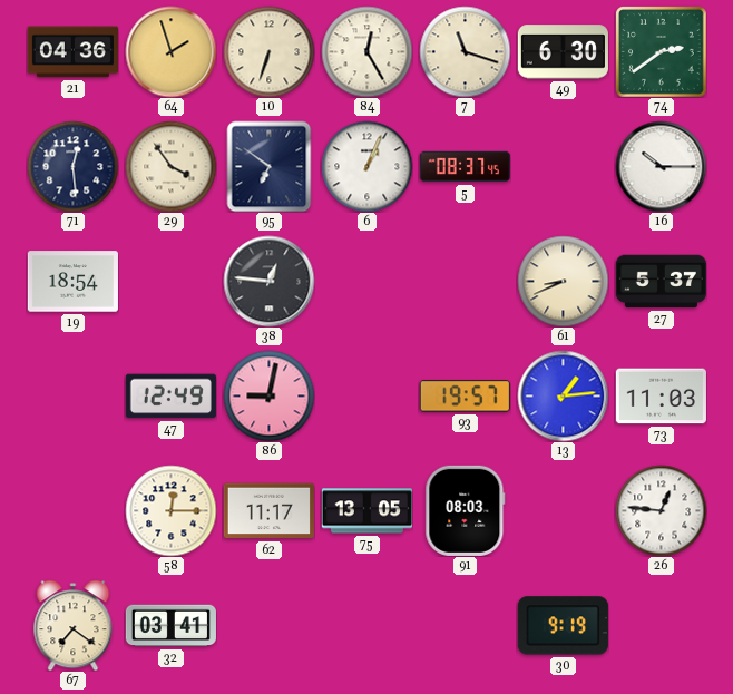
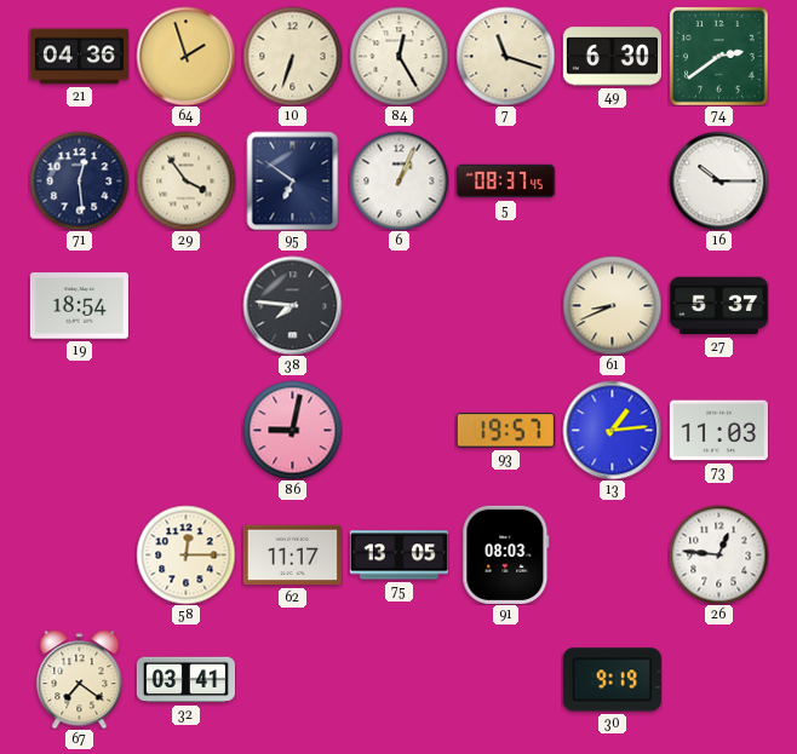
38: 12:46 -> 7:46
47: 12:49 -> none
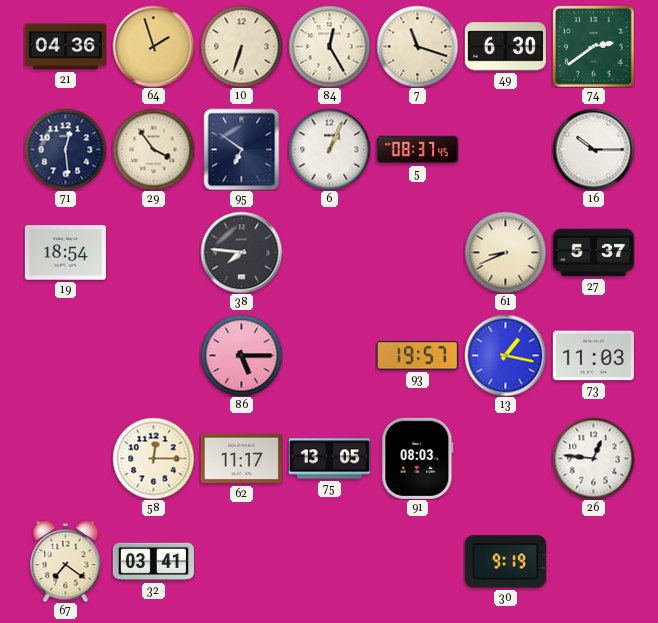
86: 9:02 -> 5:15
13: 1:14 -> 1:17
